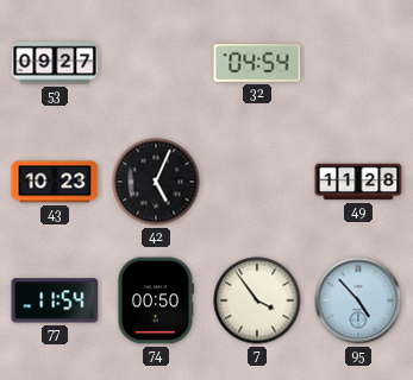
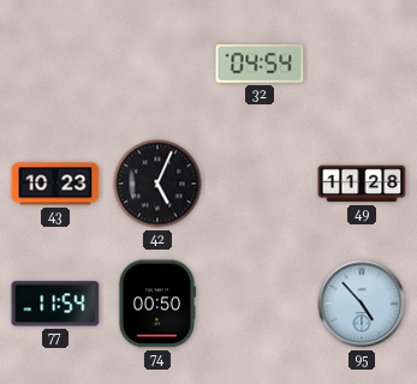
53: 09:27 -> none
7: 3:54 -> none
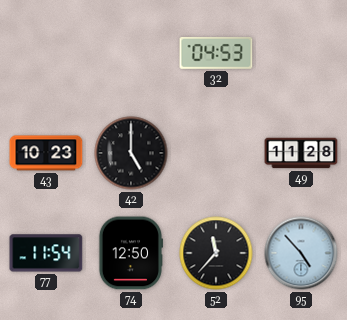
32: 04:54 -> 04:53
42: 5:04 -> 5:00
74: 00:50 -> 12:50
52: none -> 11:37
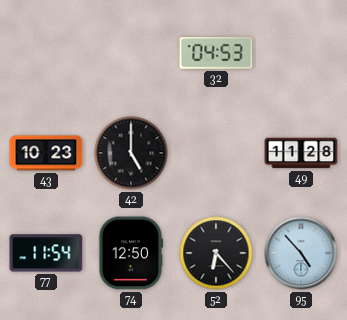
52: 11:37 -> 6:23
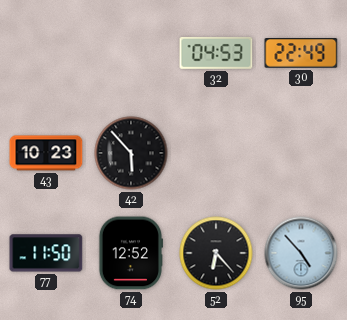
30: none -> 22:49
42: 5:00 -> 5:53
49: 11:28 -> none
77: 11:54 -> 11:50
74: 12:50 -> 12:52
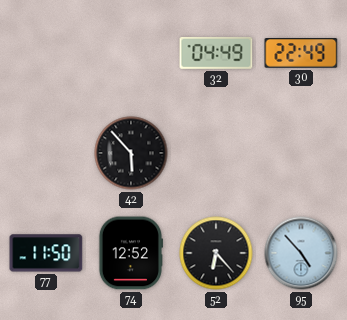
32: 04:53 -> 04:49
43: 10:23 -> none
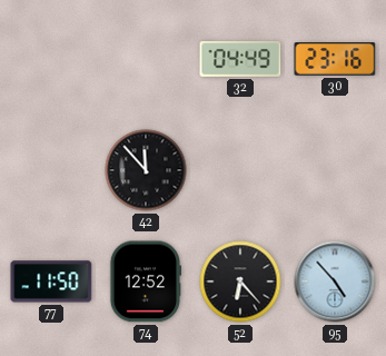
30: 22:49 -> 23:16
42: 5:53 -> 11:53
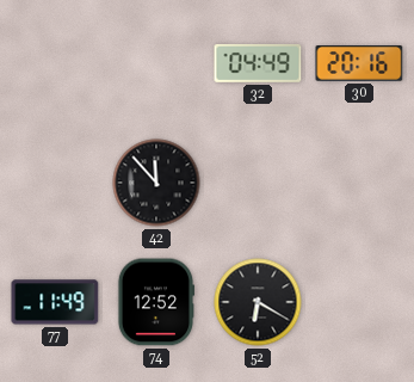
30: 23:16 -> 20:16
77: 11:50 -> 11:49
52: 6:23 -> 6:20
95: 4:53 -> none
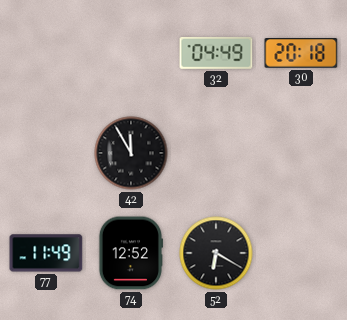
30: 20:16 -> 20:18
42: 11:53 -> 11:55
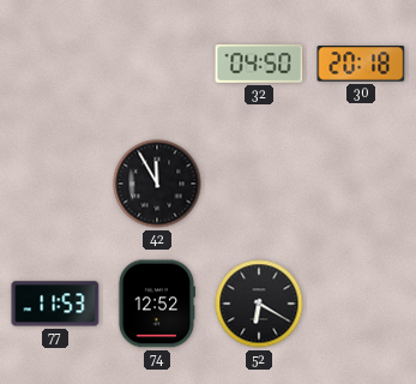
32: 04:49 -> 04:50
77: 11:49 -> 11:53
